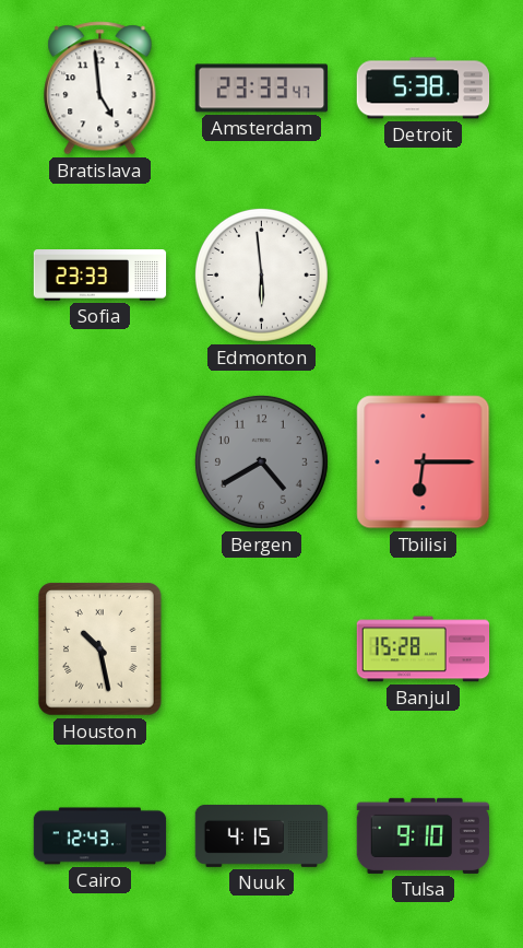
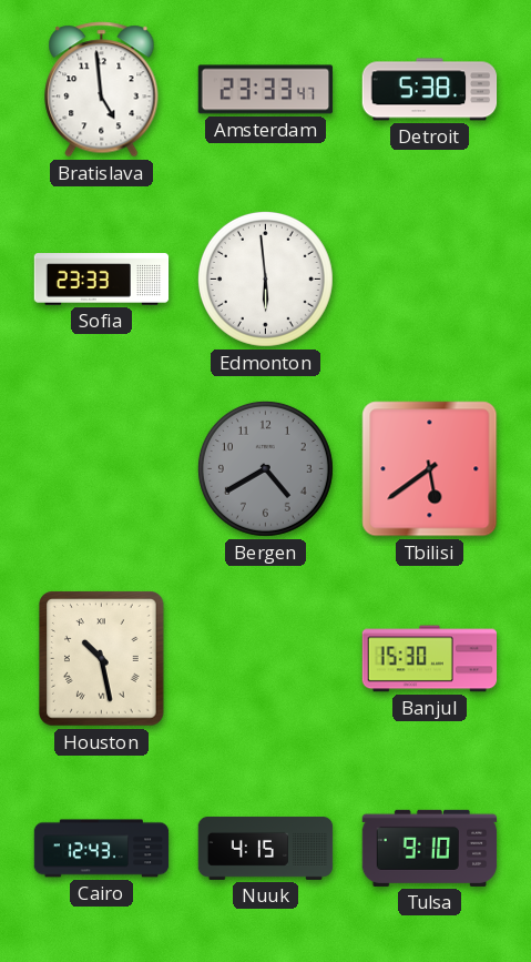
Tbilisi: 6:15 -> 5:39
Banjul: 15:28 -> 15:30
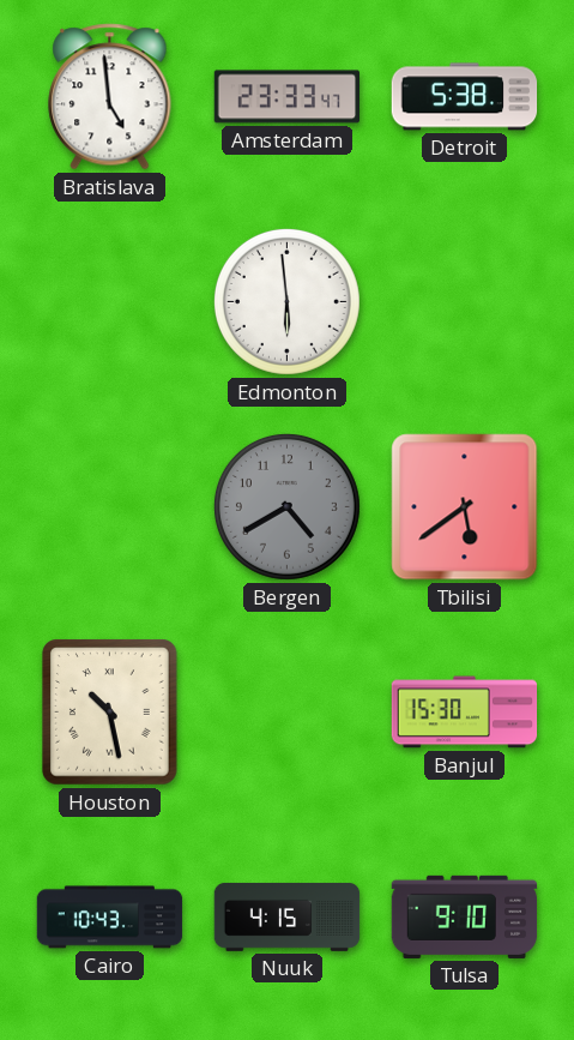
Sofia: 23:33 -> none
Cairo: 12:43 -> 10:43
